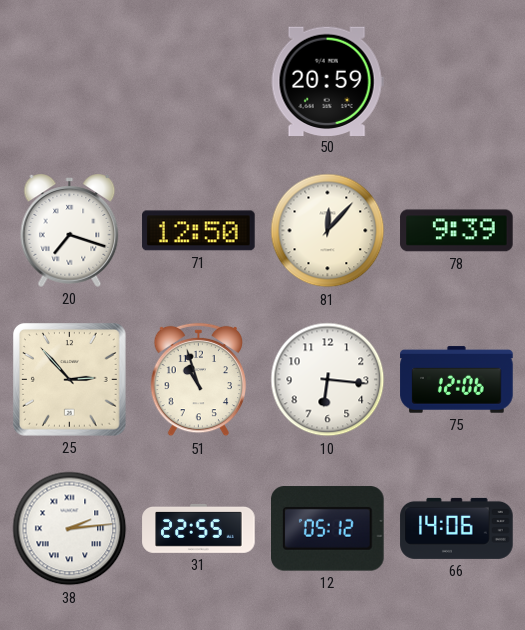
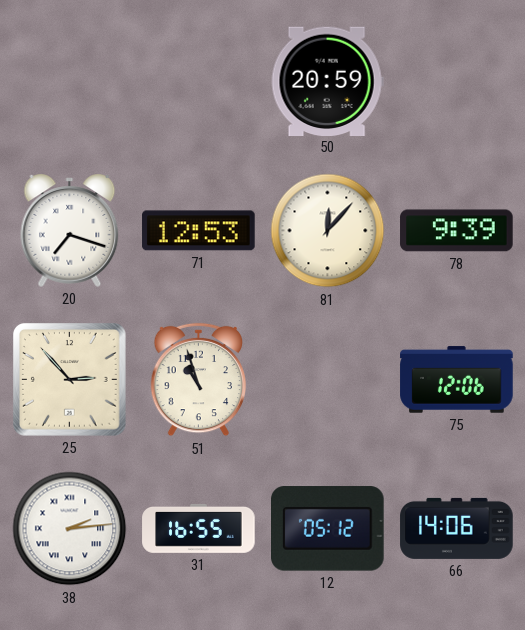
71: 12:50 -> 12:53
10: 6:16 -> none
31: 22:55 -> 16:55
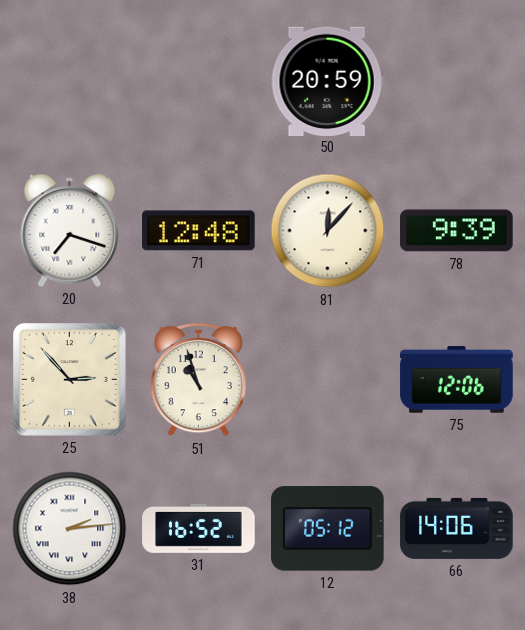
71: 12:53 -> 12:48
31: 16:55 -> 16:52
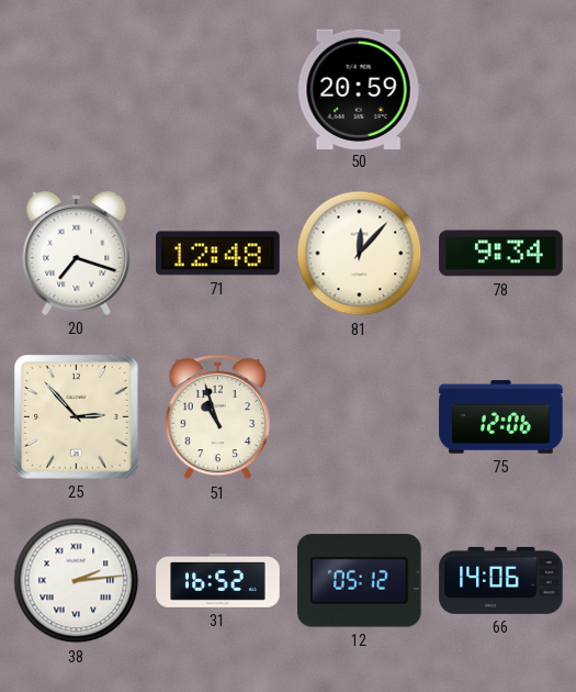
78: 9:39 -> 9:34
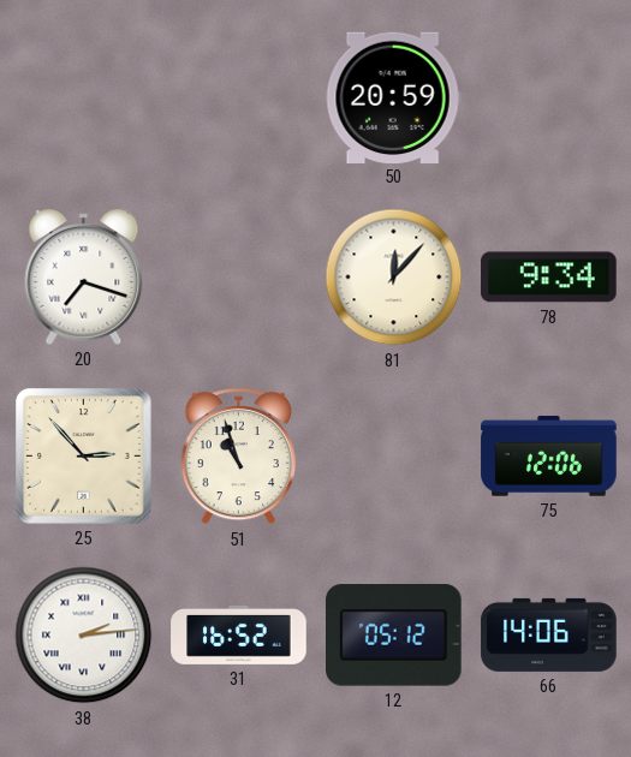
71: 12:48 -> none
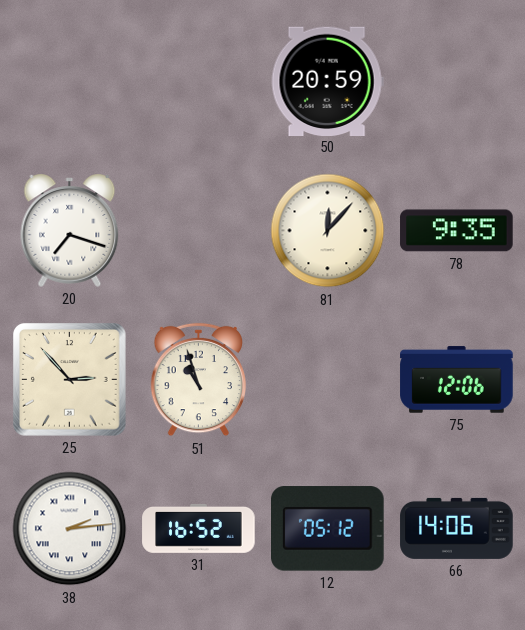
78: 9:34 -> 9:35
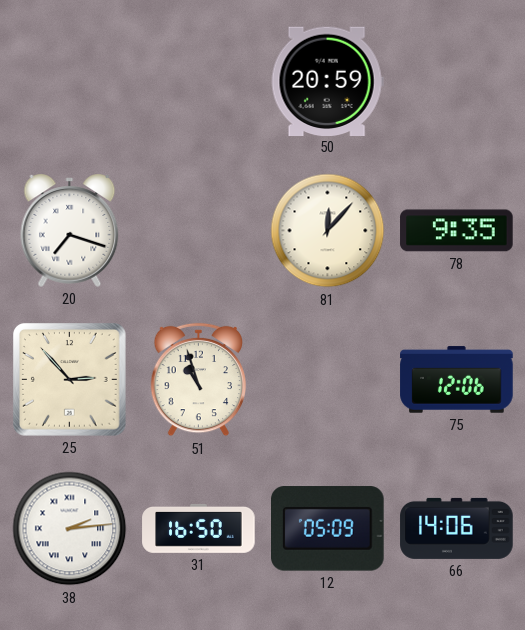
31: 16:52 -> 16:50
12: 05:12 -> 05:09
